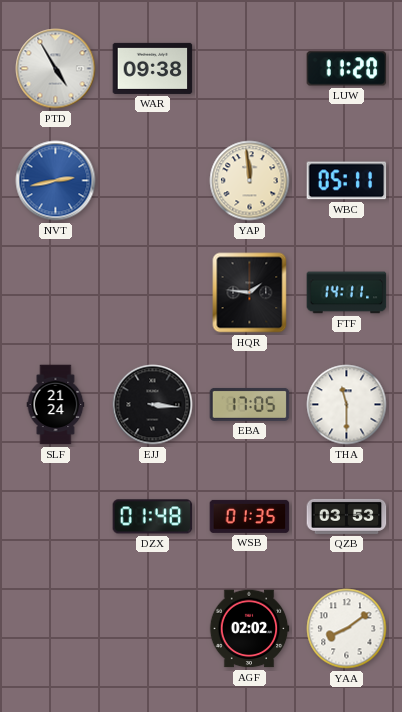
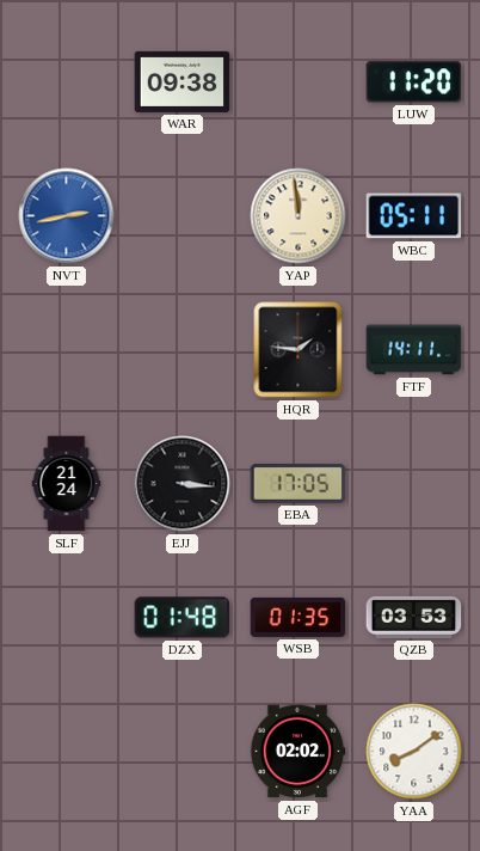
PTD: 4:55 -> none
THA: 11:30 -> none
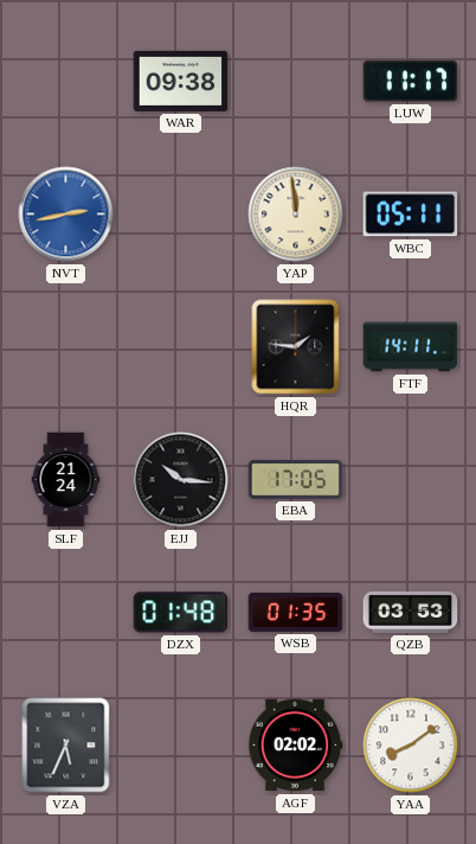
LUW: 11:20 -> 11:17
EJJ: 3:16 -> 10:16
VZA: none -> 5:34
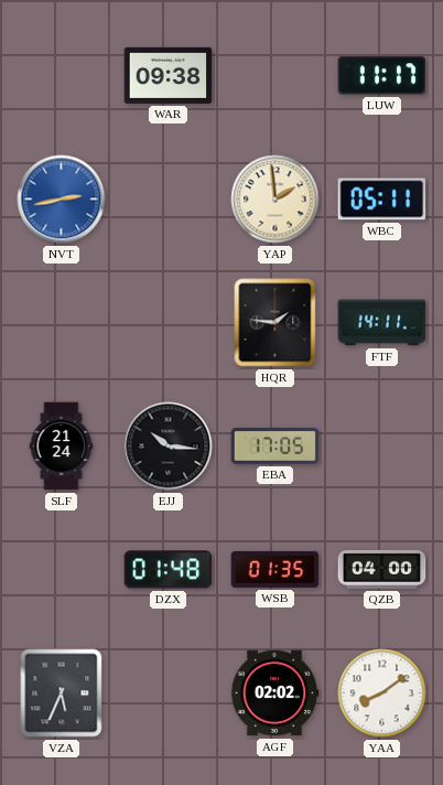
YAP: 11:59 -> 1:59
QZB: 03:53 -> 04:00
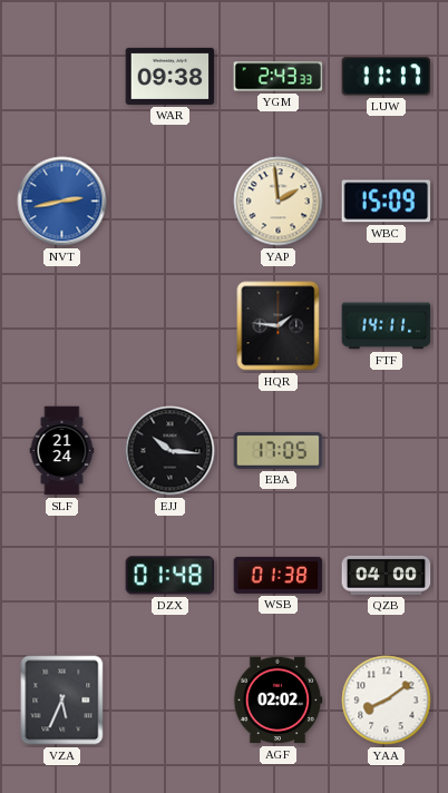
YGM: none -> 2:43
WBC: 05:11 -> 15:09
WSB: 01:35 -> 01:38
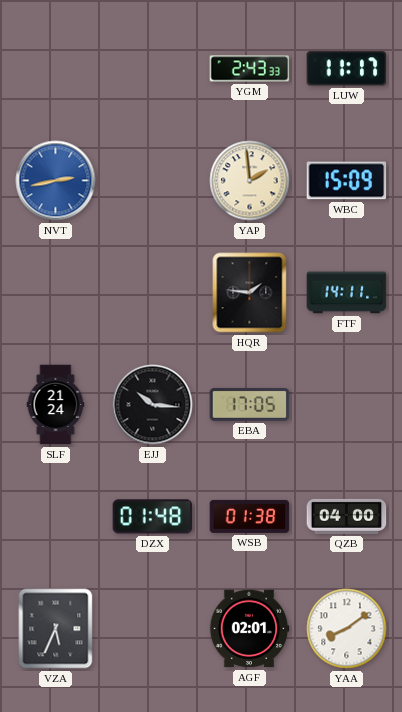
WAR: 09:38 -> none
AGF: 02:02 -> 02:01
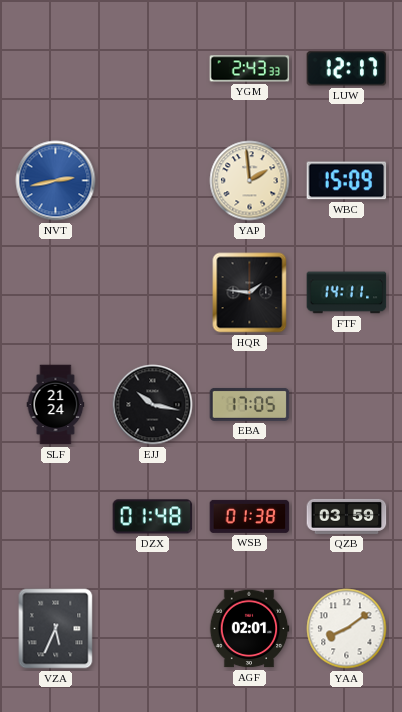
LUW: 11:17 -> 12:17
EJJ: 10:16 -> 10:17
QZB: 04:00 -> 03:59
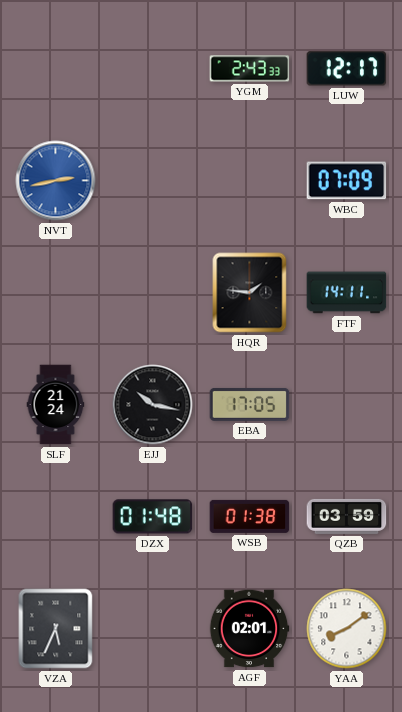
YAP: 1:59 -> none
WBC: 15:09 -> 07:09
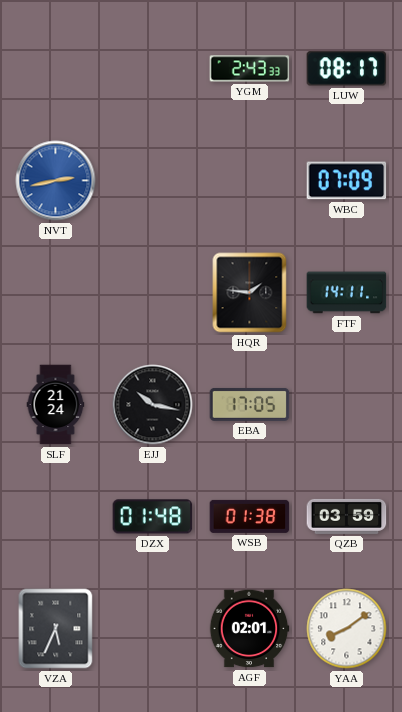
LUW: 12:17 -> 08:17
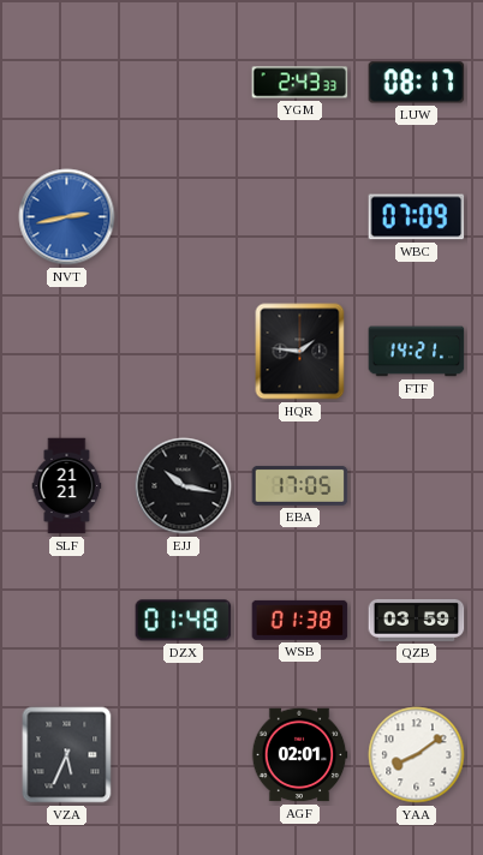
FTF: 14:11 -> 14:21
SLF: 21:24 -> 21:21
